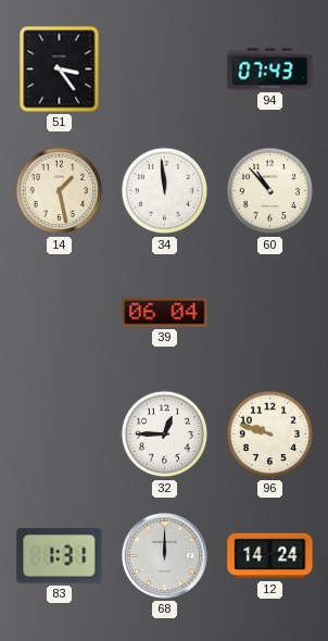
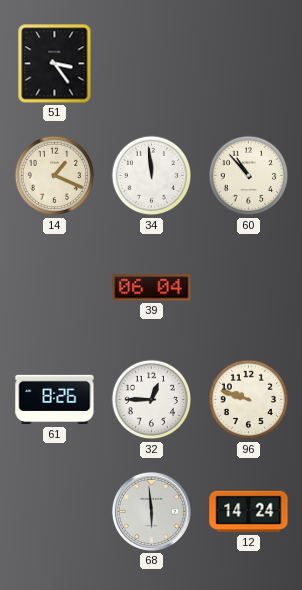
94: 07:43 -> none
14: 1:28 -> 1:19
61: none -> 8:26
83: 1:31 -> none
68: 12:00 -> 5:59
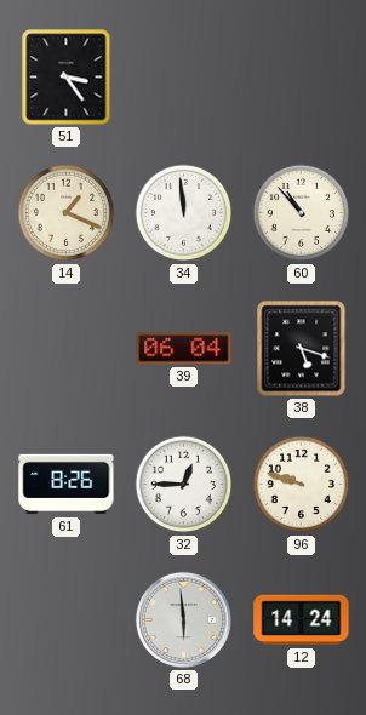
38: none -> 5:18
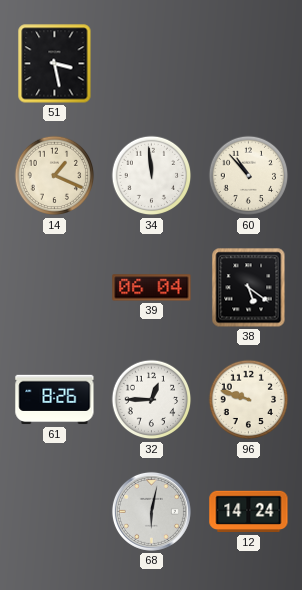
51: 3:24 -> 3:28
38: 5:18 -> 5:21
68: 5:59 -> 6:02
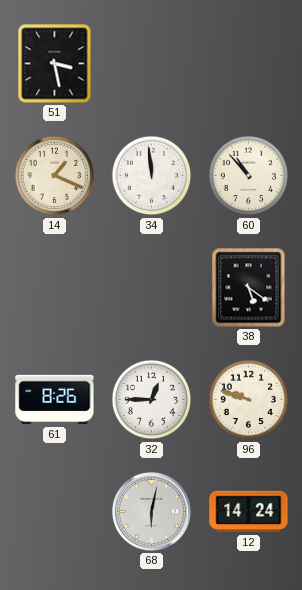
39: 06:04 -> none
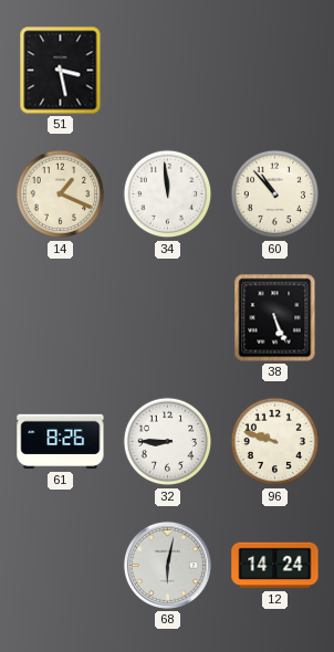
38: 5:21 -> 5:26
32: 12:45 -> 8:45
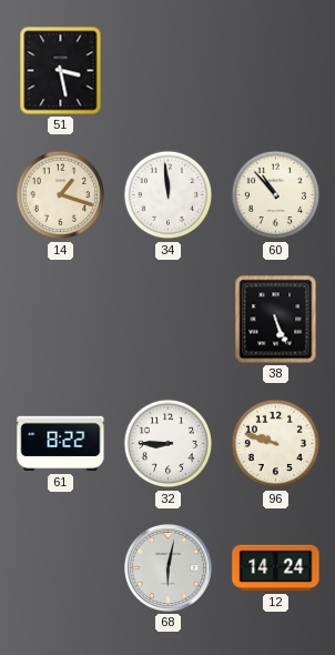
14: 1:19 -> 1:18
61: 8:26 -> 8:22
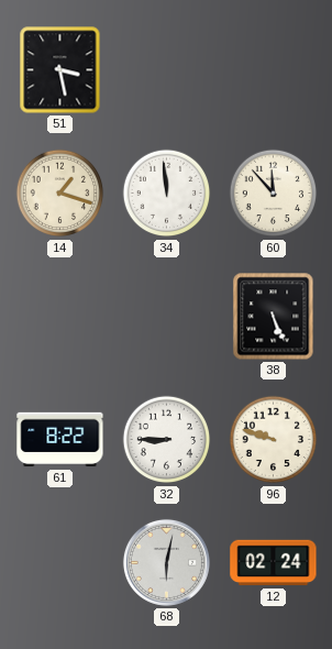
60: 10:53 -> 11:53
12: 14:24 -> 02:24
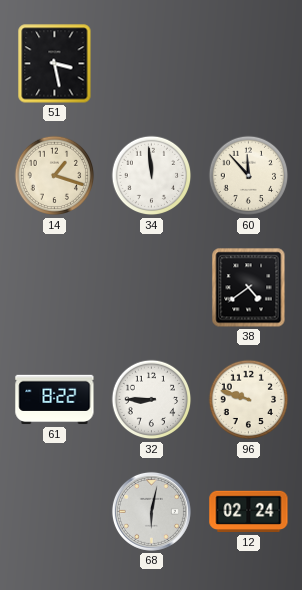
38: 5:26 -> 4:39
